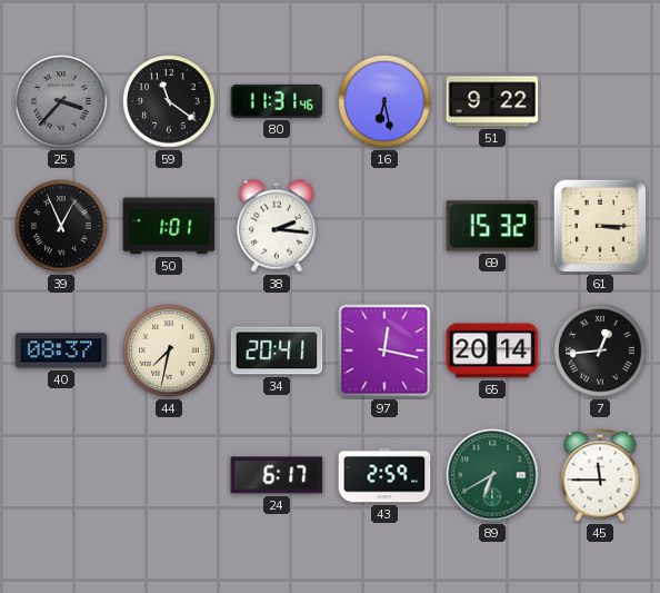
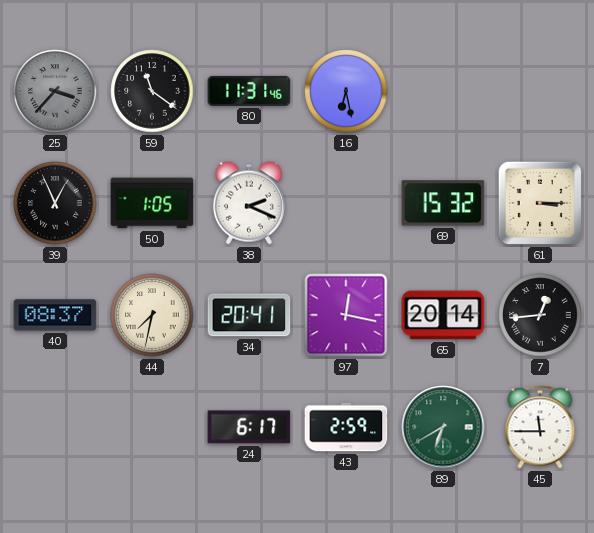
51: 9:22 -> none
50: 1:01 -> 1:05
38: 2:16 -> 2:19
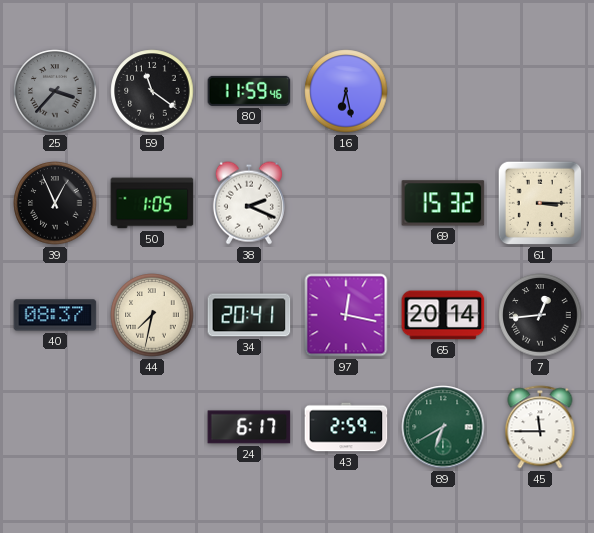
80: 11:31 -> 11:59
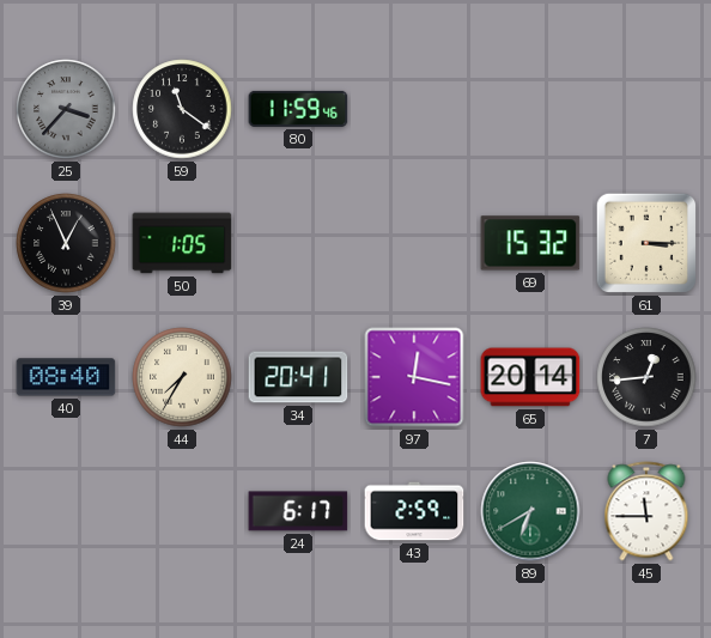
16: 6:28 -> none
38: 2:19 -> none
40: 08:37 -> 08:40
44: 7:32 -> 7:35
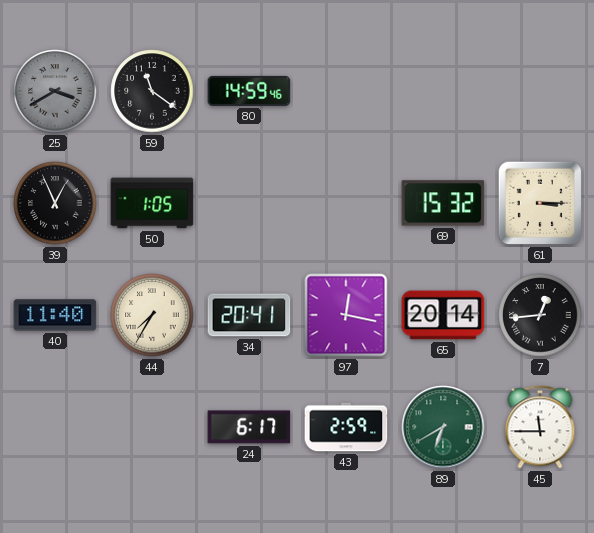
25: 3:37 -> 3:40
80: 11:59 -> 14:59
40: 08:40 -> 11:40
